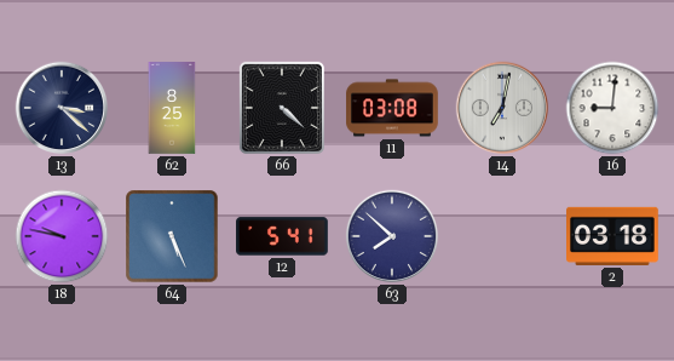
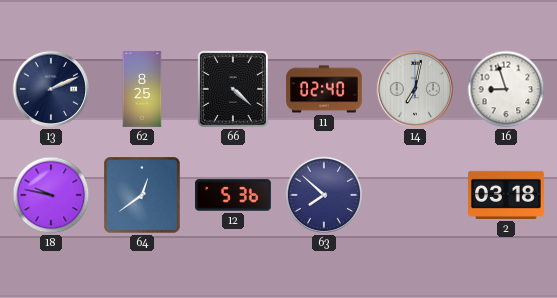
13: 3:22 -> 2:11
11: 03:08 -> 02:40
16: 9:01 -> 8:57
64: 5:26 -> 12:39
12: 5:41 -> 5:36
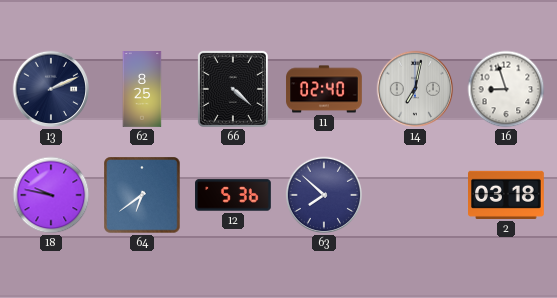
64: 12:39 -> 6:39
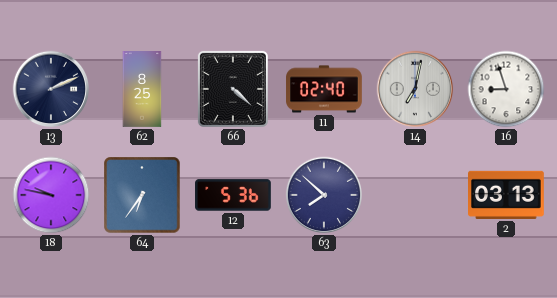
64: 6:39 -> 6:36
2: 03:18 -> 03:13
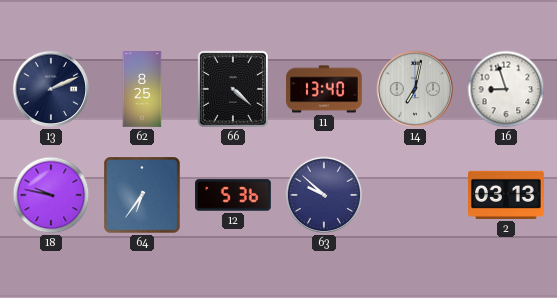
11: 02:40 -> 13:40
63: 7:52 -> 9:52
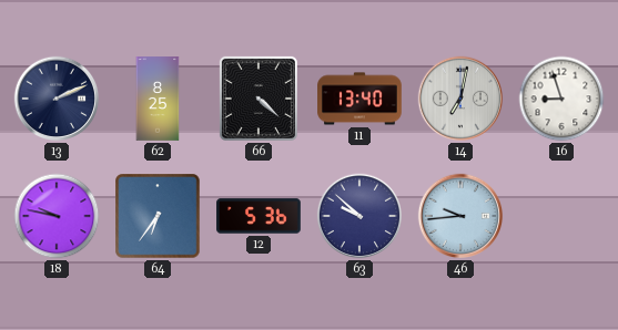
46: none -> 9:44
2: 03:13 -> none
